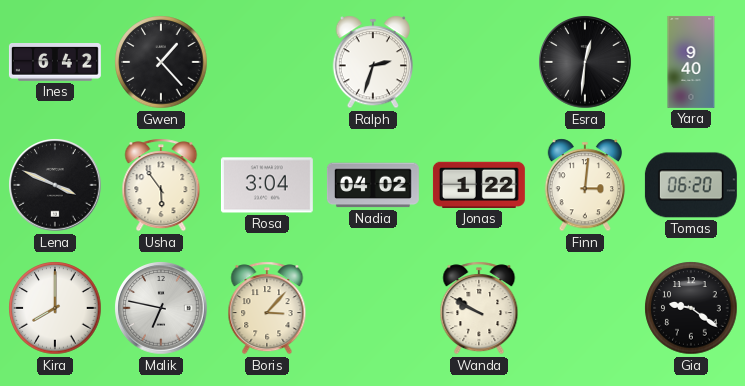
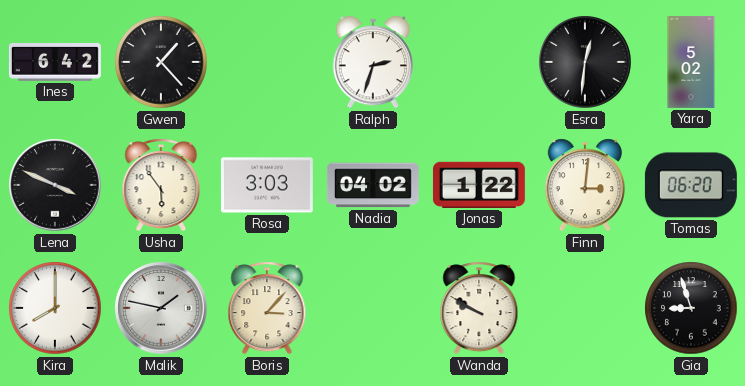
Yara: 9:40 -> 5:02
Rosa: 3:04 -> 3:03
Malik: 6:47 -> 1:47
Gia: 9:21 -> 8:57
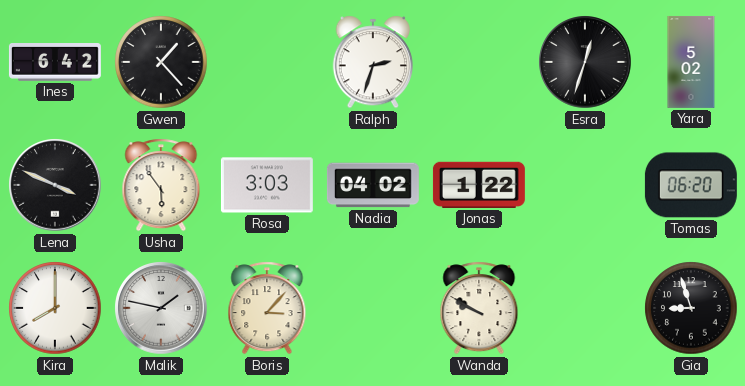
Esra: 12:31 -> 12:33
Finn: 3:01 -> none
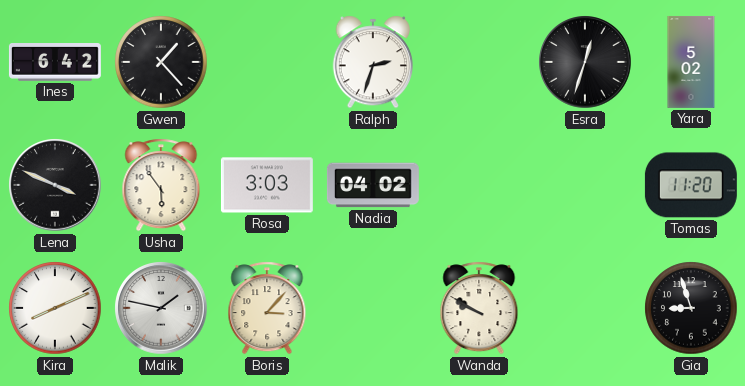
Jonas: 1:22 -> none
Tomas: 06:20 -> 11:20
Kira: 8:00 -> 8:11
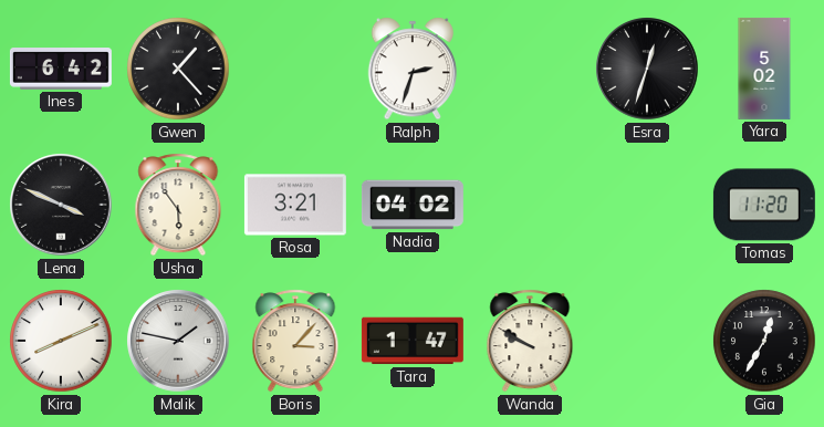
Rosa: 3:03 -> 3:21
Tara: none -> 1:47
Gia: 8:57 -> 12:35
